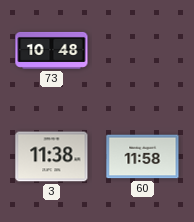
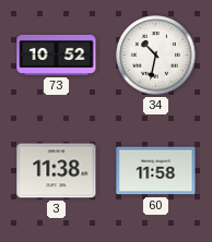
73: 10:48 -> 10:52
34: none -> 10:32
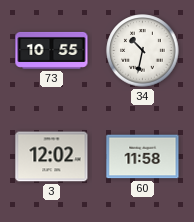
73: 10:52 -> 10:55
3: 11:38 -> 12:02
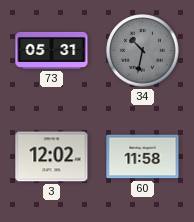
73: 10:55 -> 05:31
34 dial: white -> grey
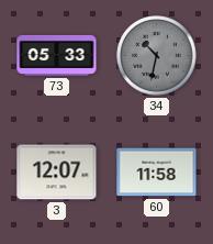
73: 05:31 -> 05:33
3: 12:02 -> 12:07
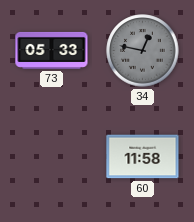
34: 10:32 -> 12:47
3: 12:07 -> none
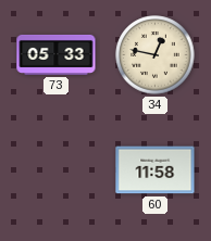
34 dial: grey -> cream
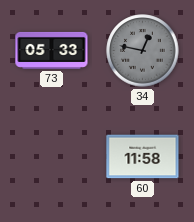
34 dial: cream -> grey
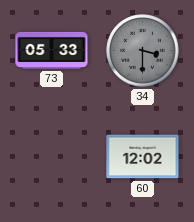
34: 12:47 -> 3:30
60: 11:58 -> 12:02
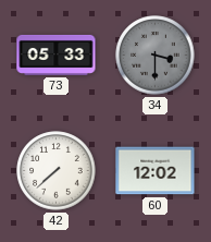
42: none -> 7:38
